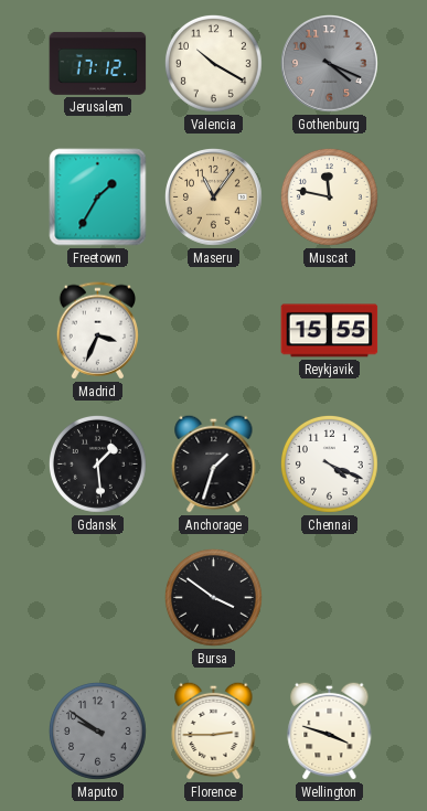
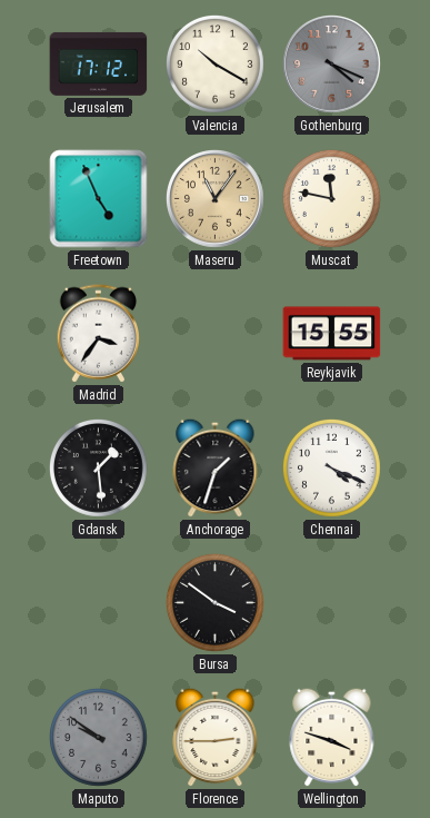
Freetown: 1:35 -> 4:56
Madrid: 3:34 -> 3:36
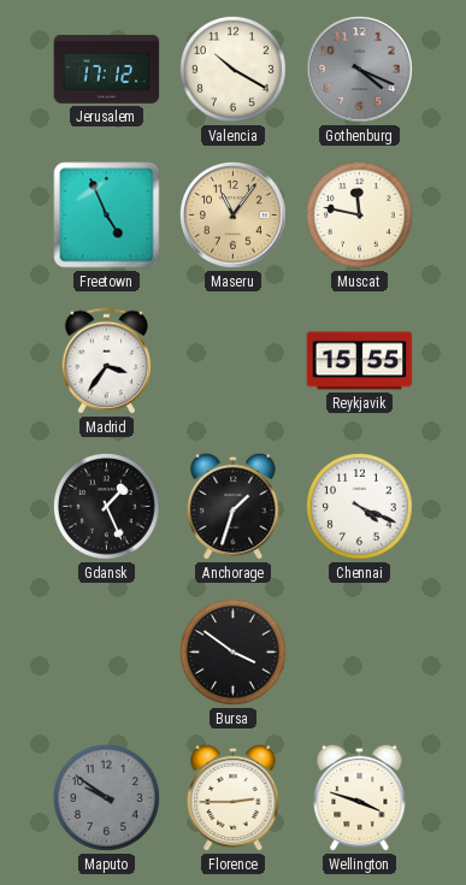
Gdansk: 1:29 -> 1:26
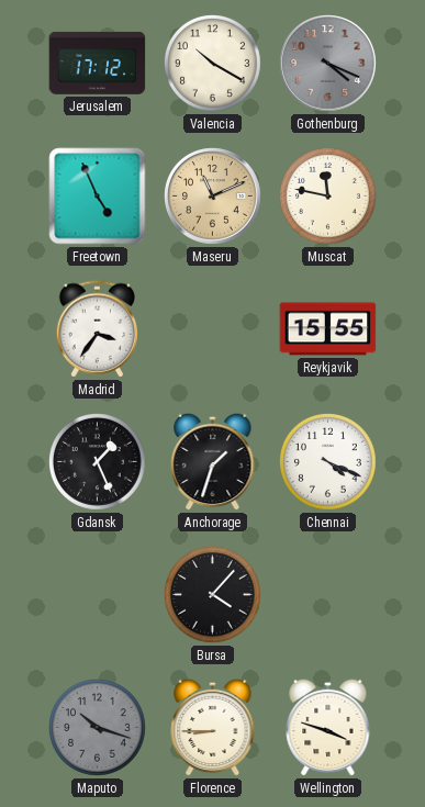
Maseru: 11:06 -> 11:11
Bursa: 3:51 -> 4:07
Maputo: 9:51 -> 10:18
Florence: 2:45 -> 8:45
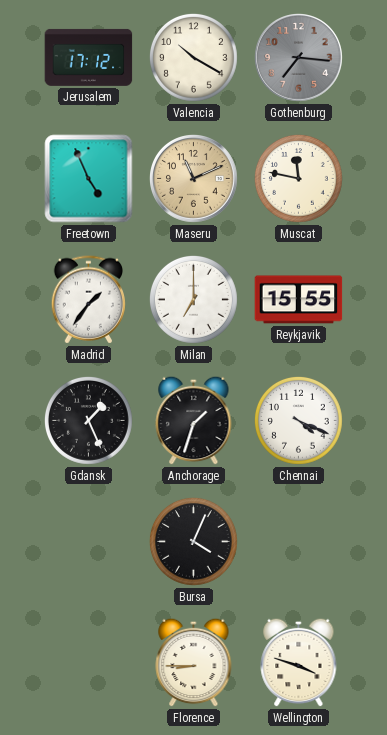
Gothenburg: 4:19 -> 7:16
Madrid: 3:36 -> 1:36
Milan: none -> 7:00
Bursa: 4:07 -> 4:04
Maputo: 10:18 -> none
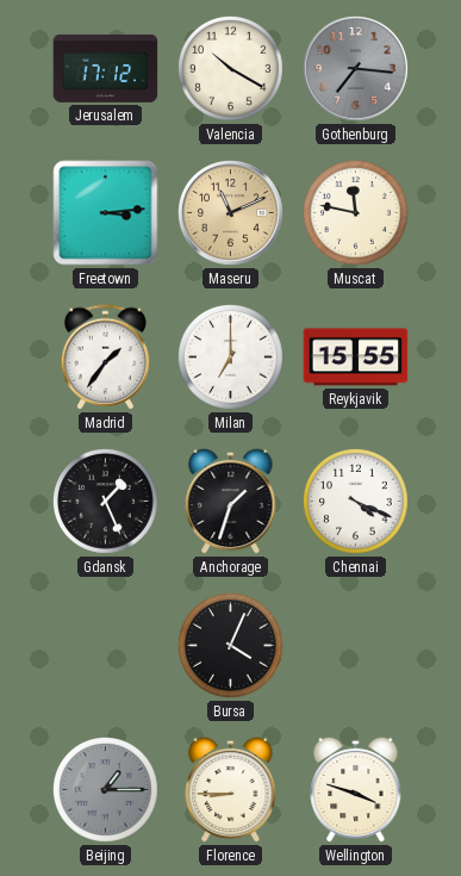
Freetown: 4:56 -> 3:14
Beijing: none -> 1:15
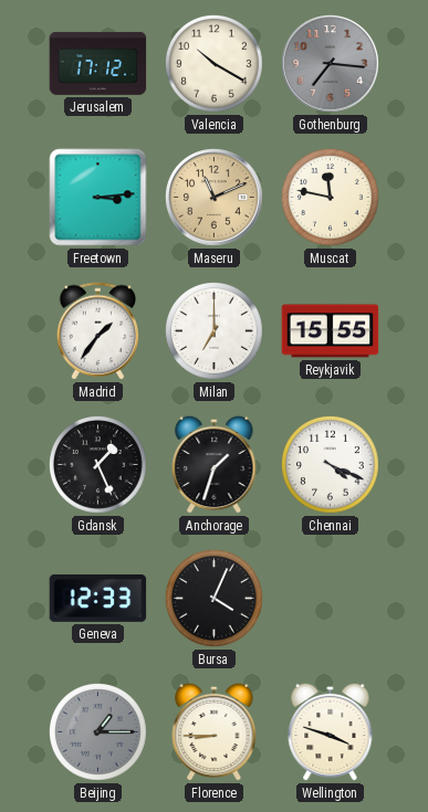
Geneva: none -> 12:33
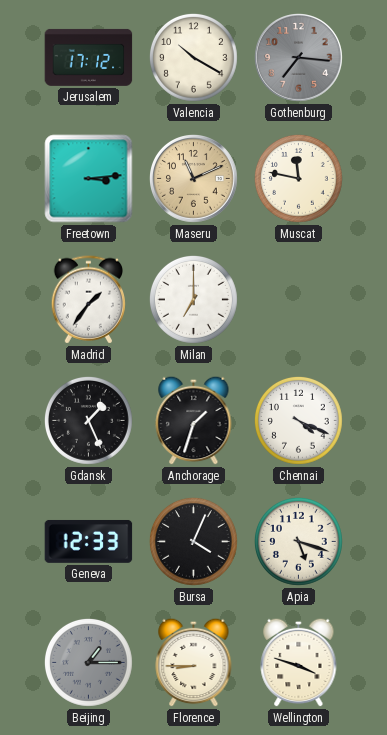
Reykjavik: 15:55 -> none
Apia: none -> 5:18
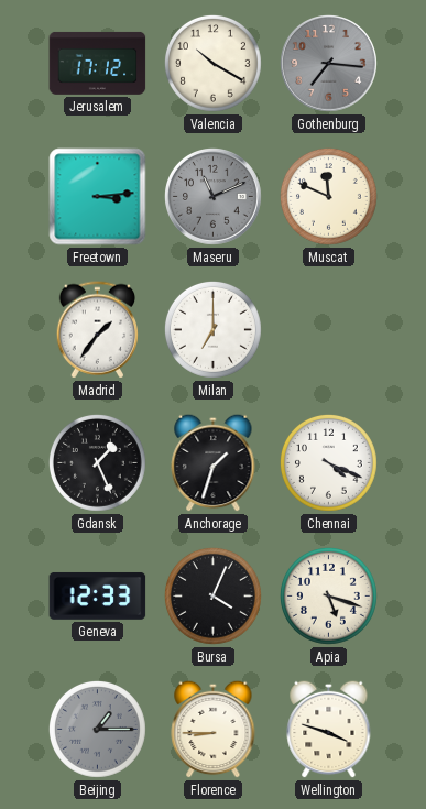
Maseru dial: champagne -> grey
Muscat: 11:47 -> 11:49
